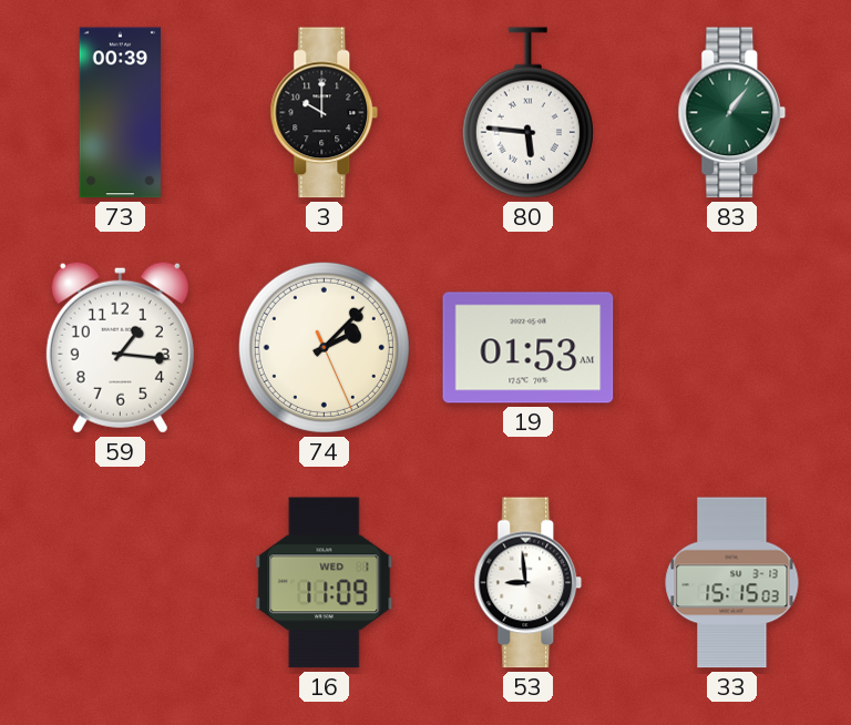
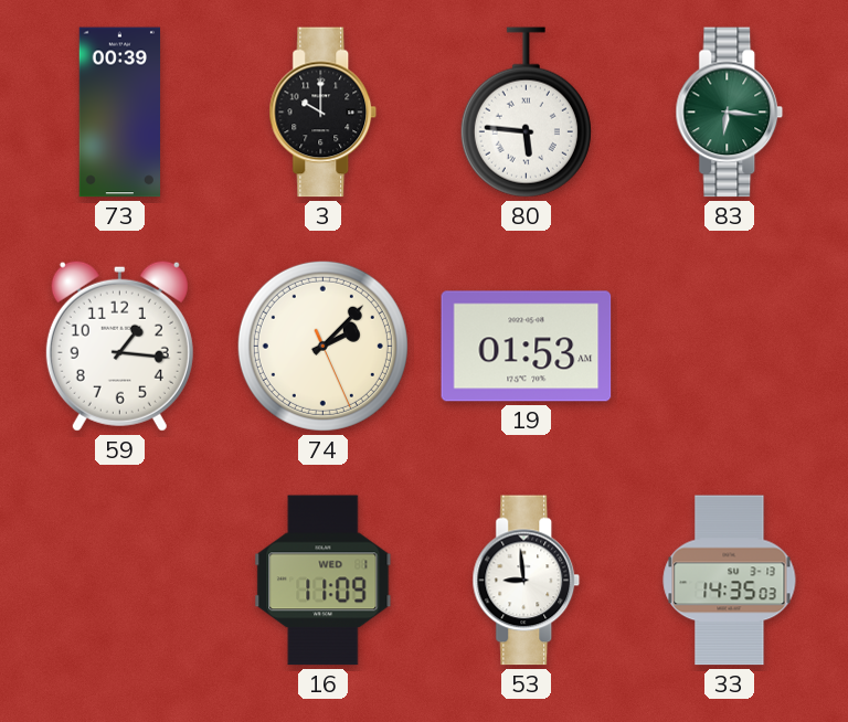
83: 1:06 -> 6:16
33: 15:15 -> 14:35
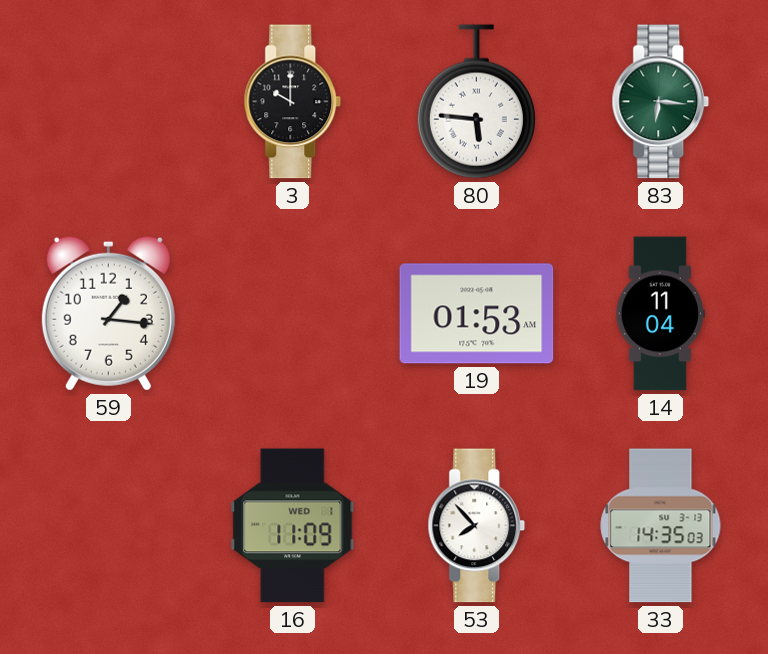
73: 00:39 -> none
74: 2:07 -> none
14: none -> 11:04
53: 8:59 -> 7:53
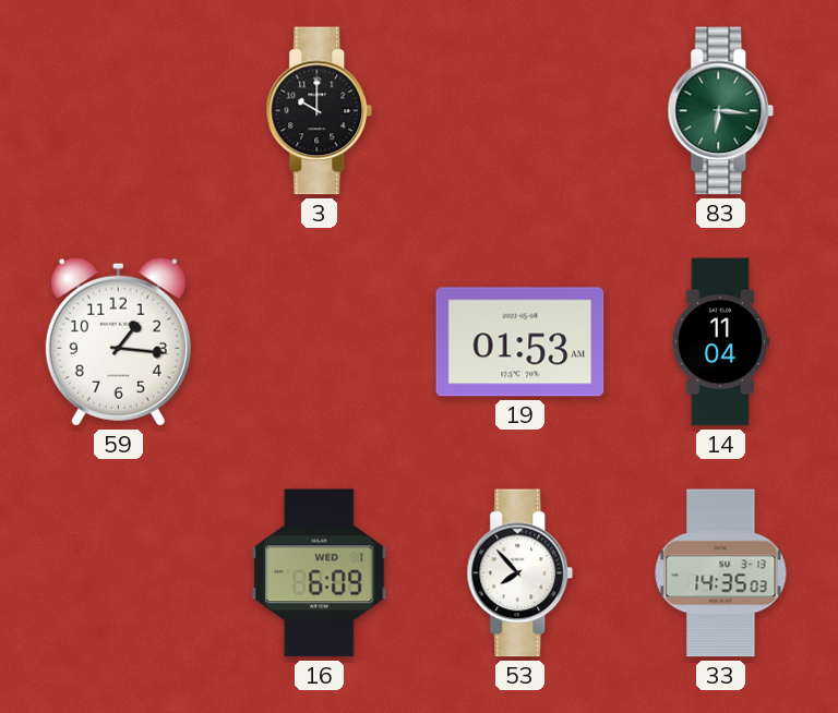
80: 5:46 -> none
16: 11:09 -> 6:09
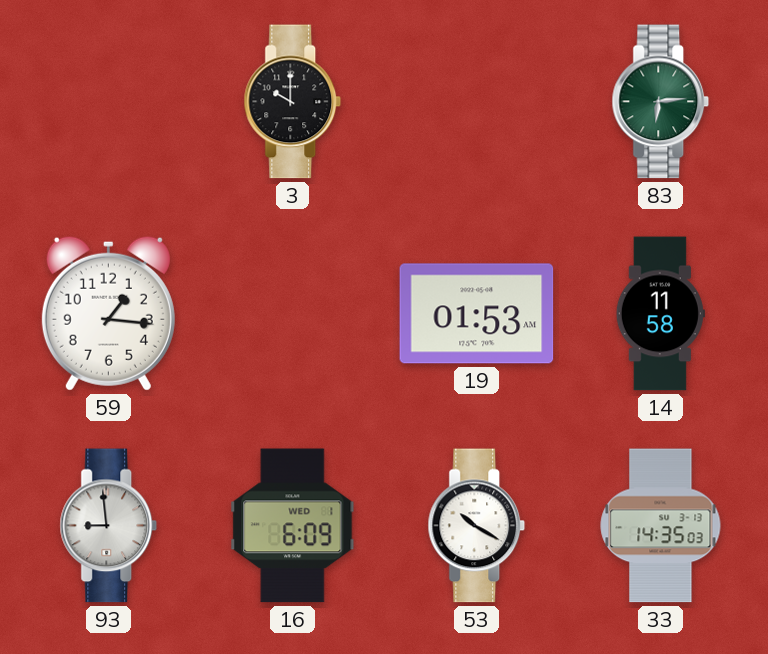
83: 6:16 -> 6:14
14: 11:04 -> 11:58
93: none -> 8:59
53: 7:53 -> 10:20
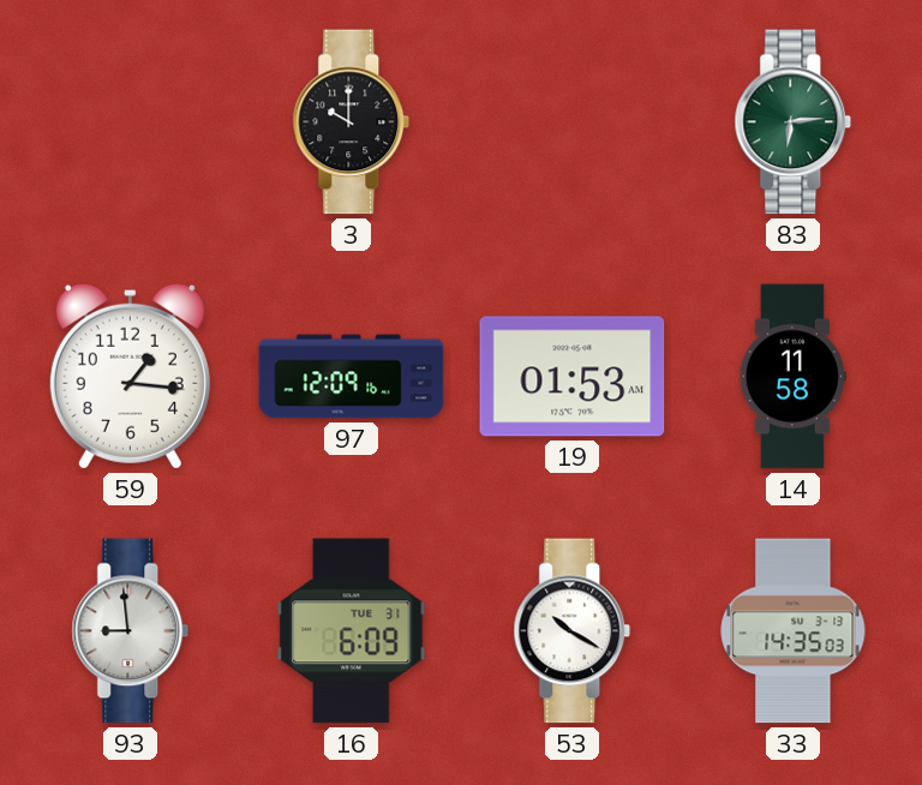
97: none -> 12:09
16 date: WED 1 -> TUE 31
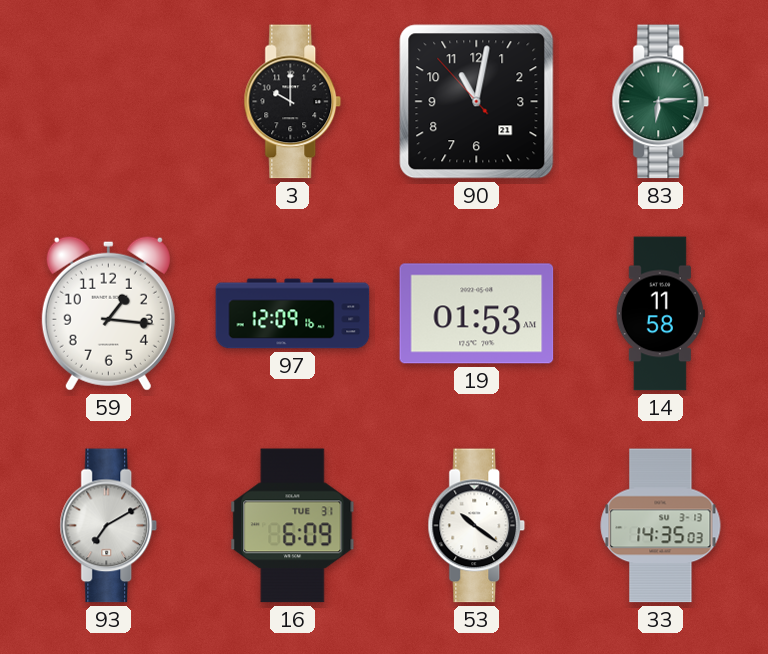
90: none -> 11:01
93: 8:59 -> 7:10
53: 10:20 -> 10:21
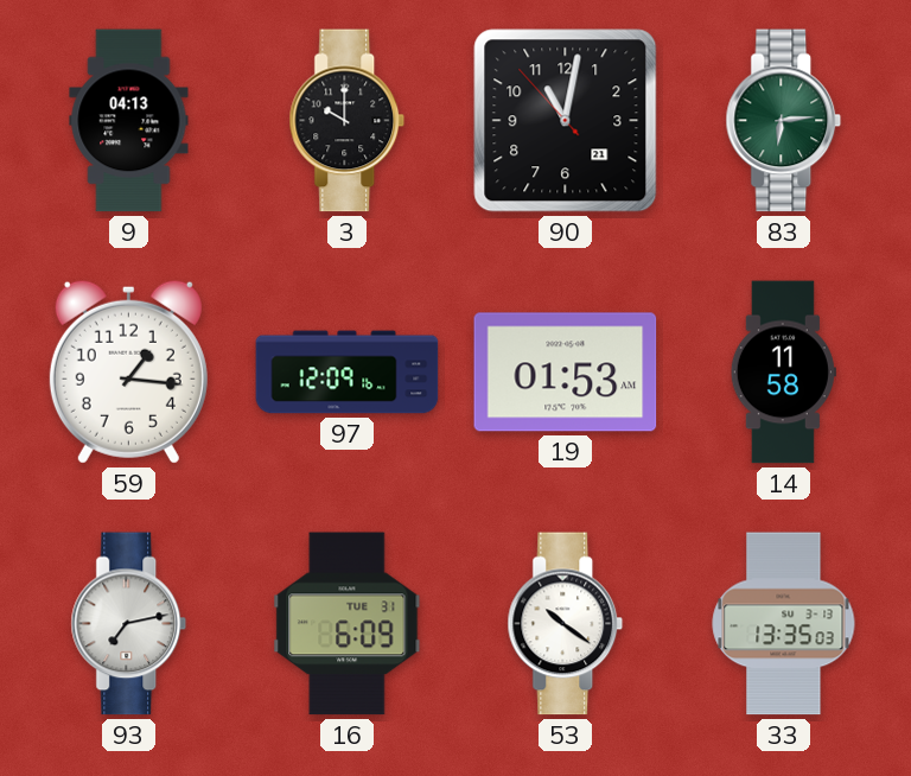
9: none -> 04:13
93: 7:10 -> 7:13
33: 14:35 -> 13:35
